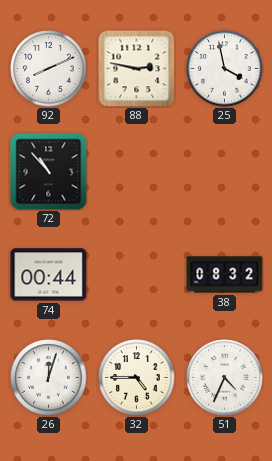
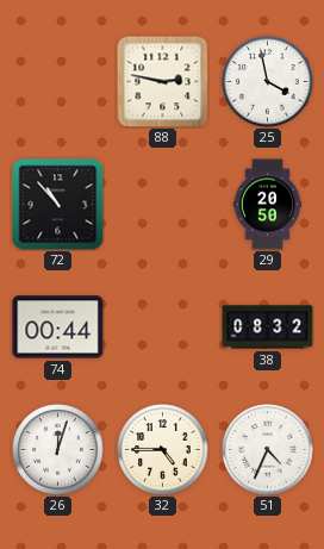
92: 8:11 -> none
29: none -> 20:50
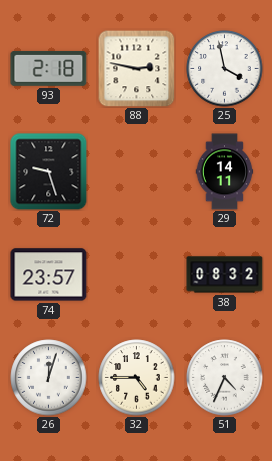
93: none -> 2:18
72: 10:53 -> 9:27
29: 20:50 -> 14:11
74: 00:44 -> 23:57
